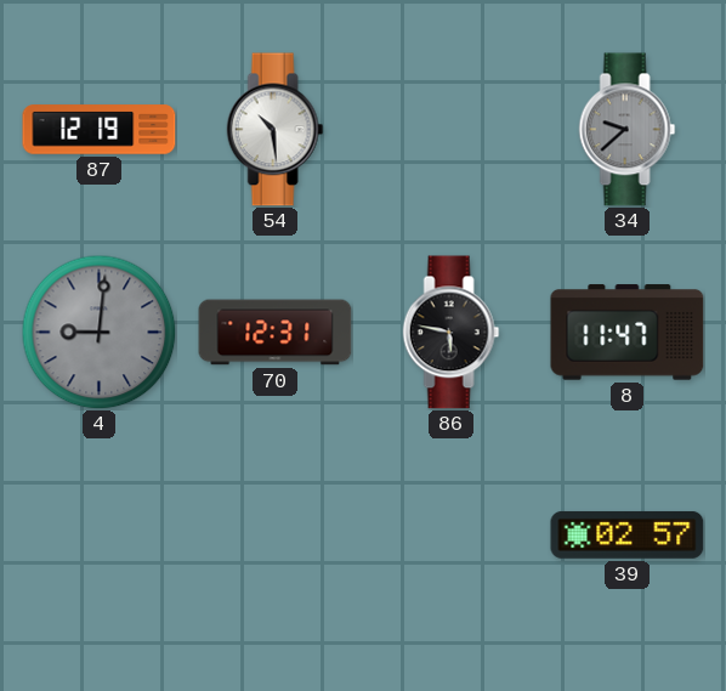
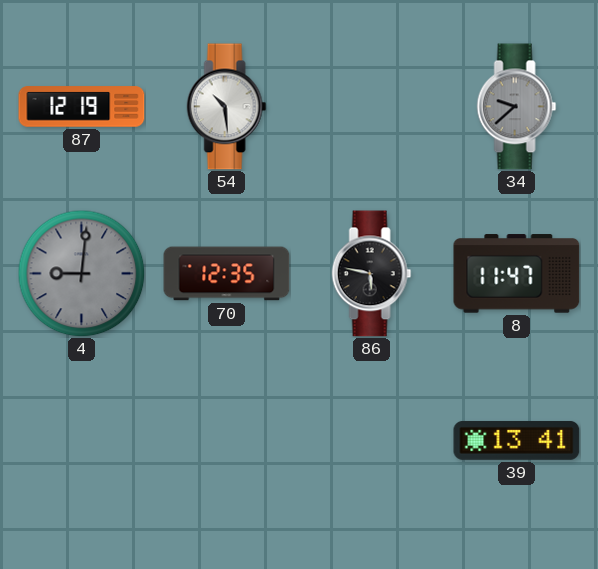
70: 12:31 -> 12:35
39: 02:57 -> 13:41
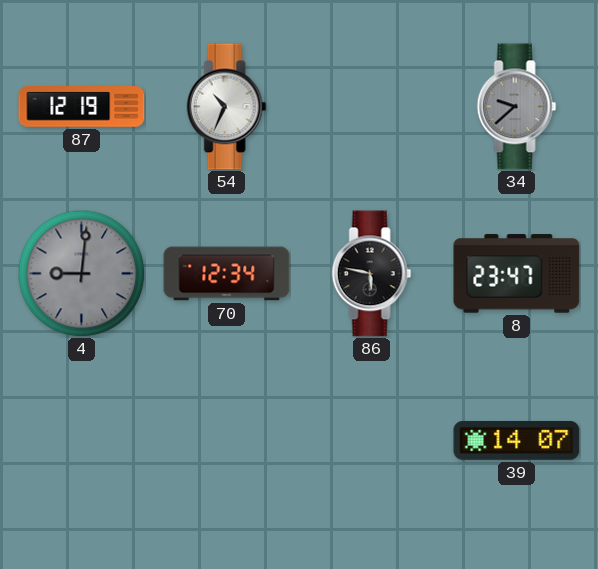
54: 10:29 -> 10:34
70: 12:35 -> 12:34
8: 11:47 -> 23:47
39: 13:41 -> 14:07
